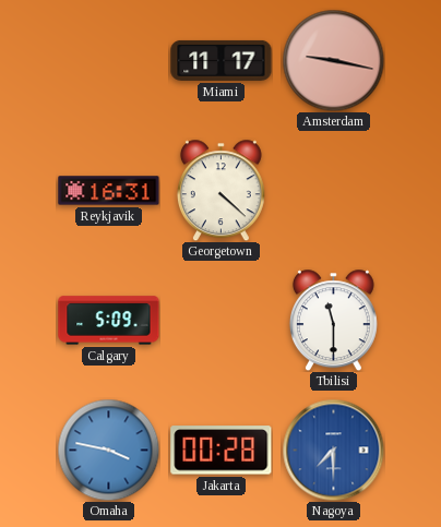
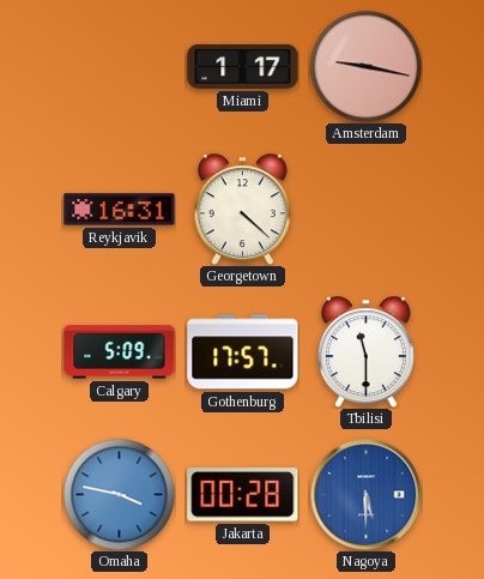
Miami: 11:17 -> 1:17
Gothenburg: none -> 17:57
Nagoya: 7:30 -> 5:30
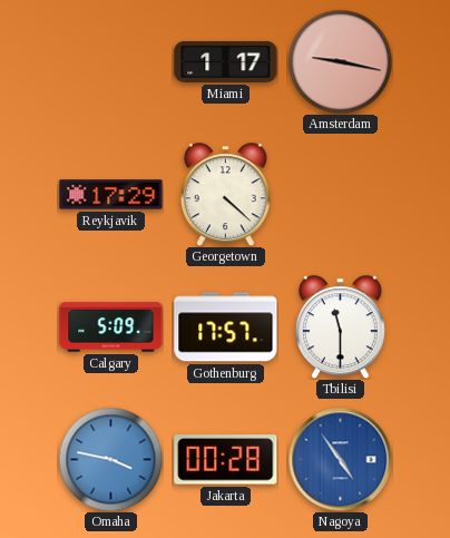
Reykjavik: 16:31 -> 17:29
Nagoya: 5:30 -> 4:54
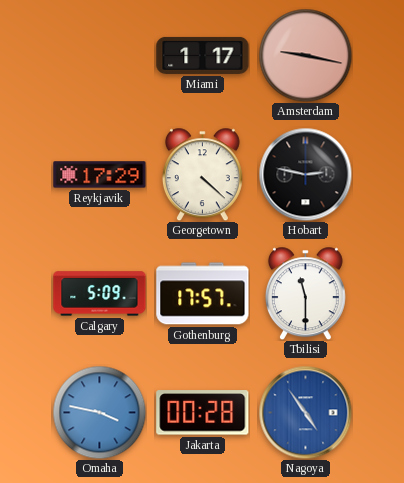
Hobart: none -> 2:47
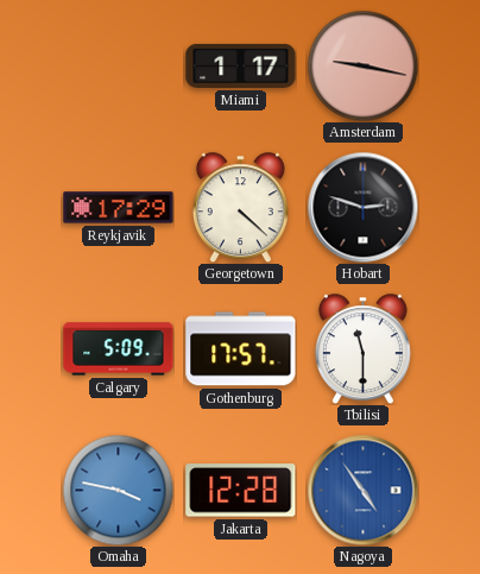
Hobart: 2:47 -> 2:48
Jakarta: 00:28 -> 12:28
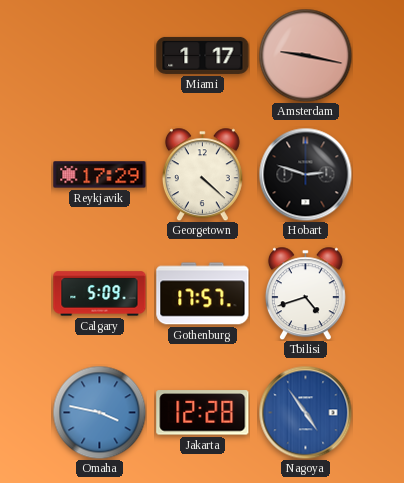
Tbilisi: 11:30 -> 4:42
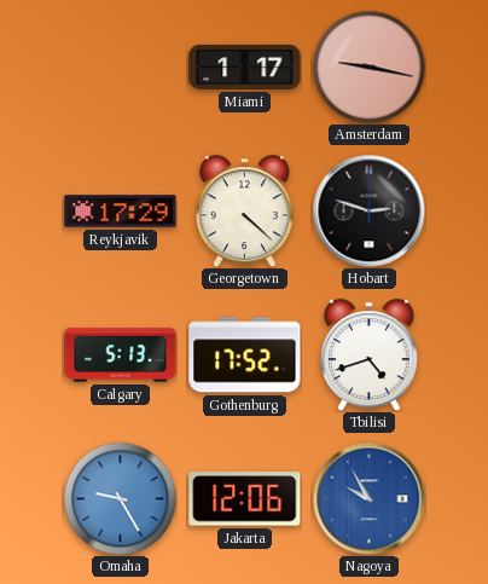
Calgary: 5:09 -> 5:13
Gothenburg: 17:57 -> 17:52
Omaha: 3:47 -> 9:25
Jakarta: 12:28 -> 12:06
Nagoya: 4:54 -> 9:55
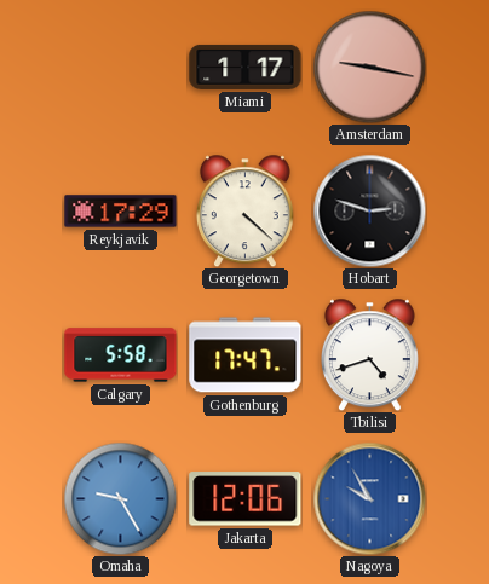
Calgary: 5:13 -> 5:58
Gothenburg: 17:52 -> 17:47
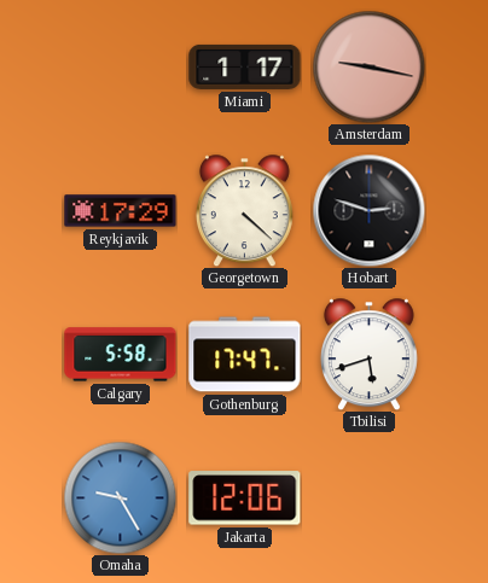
Tbilisi: 4:42 -> 5:42
Nagoya: 9:55 -> none
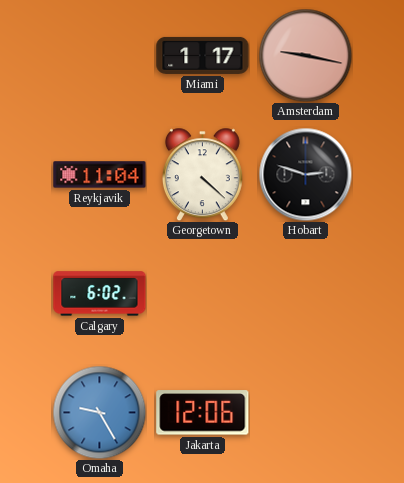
Reykjavik: 17:29 -> 11:04
Calgary: 5:58 -> 6:02
Gothenburg: 17:47 -> none
Tbilisi: 5:42 -> none
